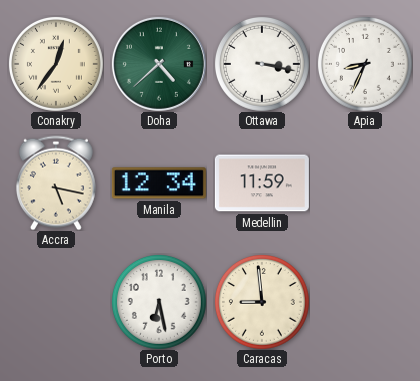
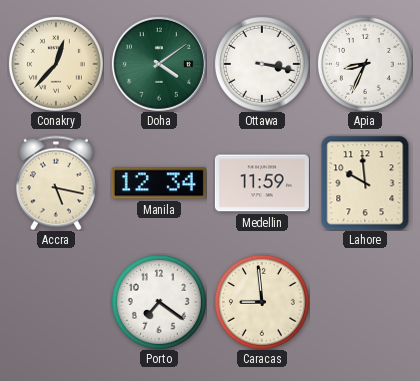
Conakry: 12:36 -> 12:37
Doha: 4:38 -> 4:09
Lahore: none -> 9:59
Porto: 6:28 -> 7:21
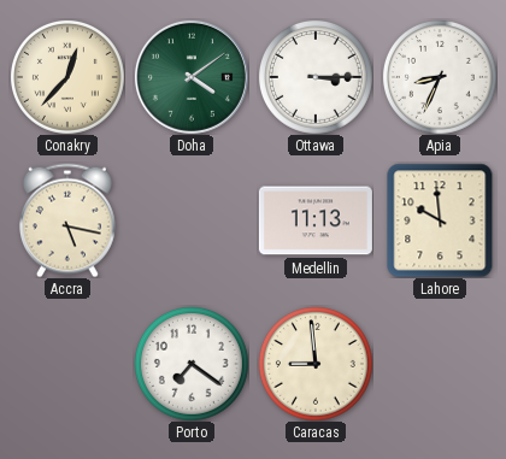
Ottawa: 3:17 -> 3:15
Manila: 12:34 -> none
Medellin: 11:59 -> 11:13
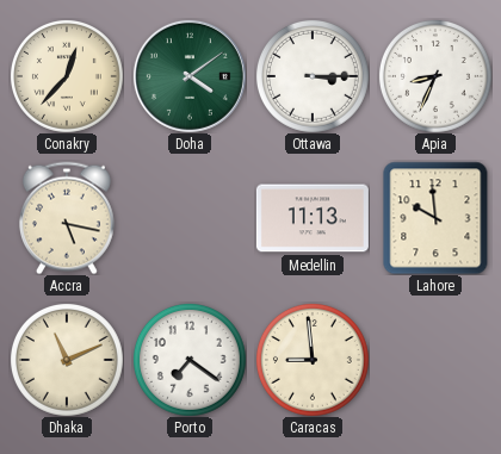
Dhaka: none -> 11:11
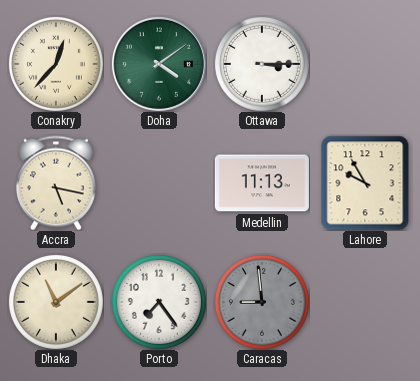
Apia: 8:34 -> none
Lahore: 9:59 -> 9:55
Dhaka: 11:11 -> 11:09
Porto: 7:21 -> 7:24
Caracas dial: cream -> grey
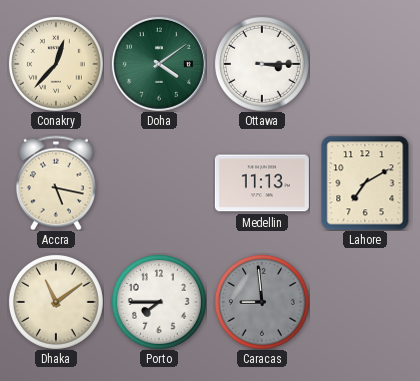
Lahore: 9:55 -> 7:10
Porto: 7:24 -> 7:45
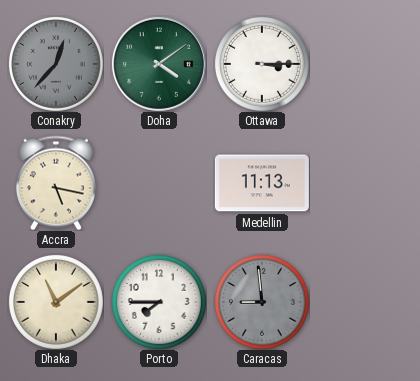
Conakry dial: cream -> grey
Lahore: 7:10 -> none
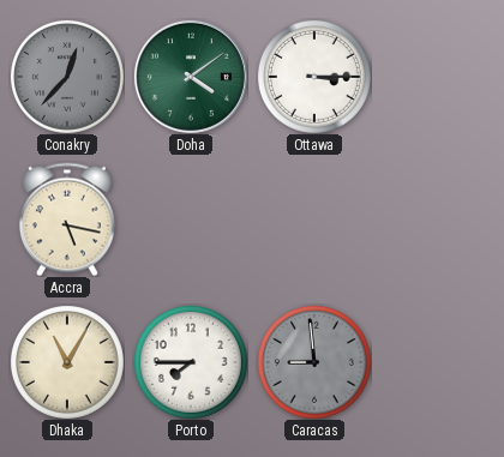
Medellin: 11:13 -> none
Dhaka: 11:09 -> 11:05
